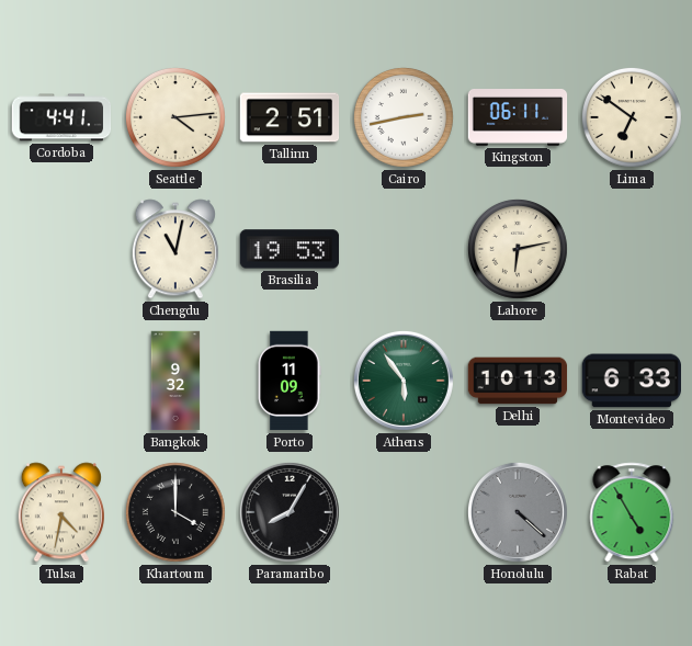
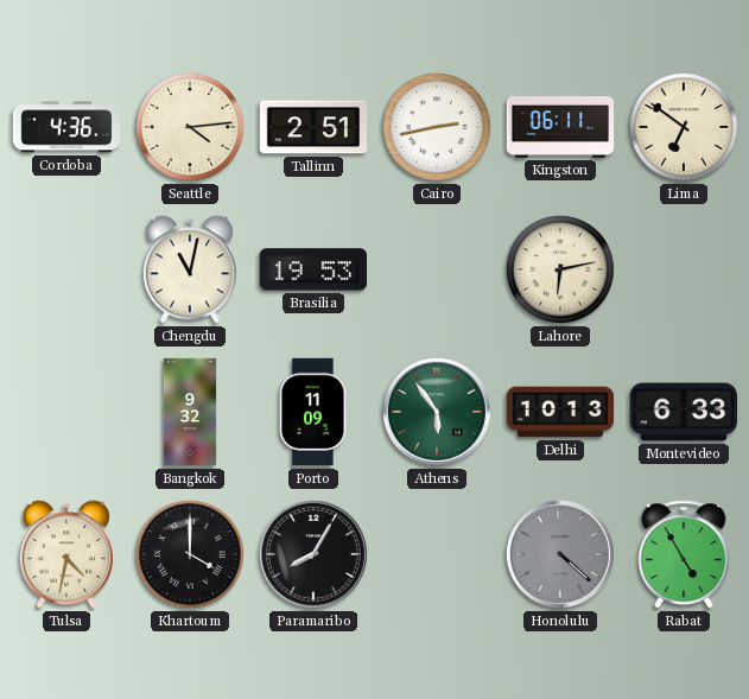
Cordoba: 4:41 -> 4:36
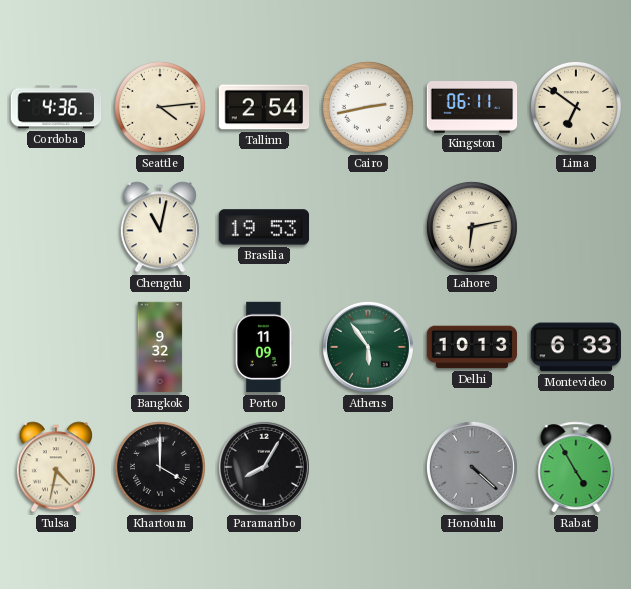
Tallinn: 2:51 -> 2:54
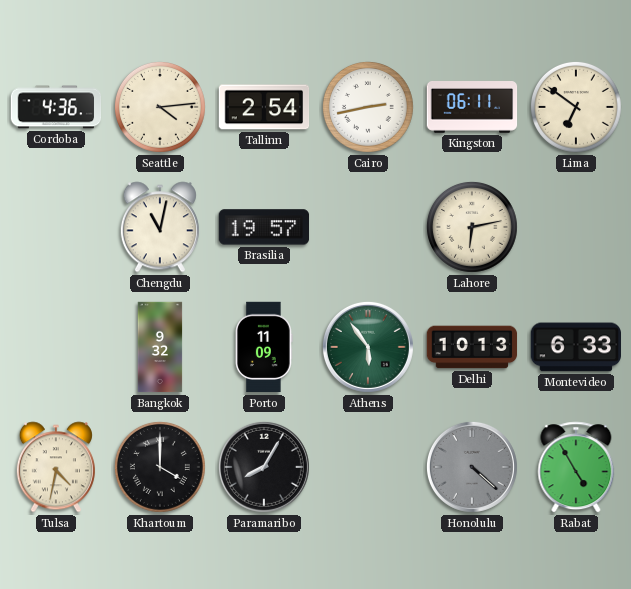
Brasilia: 19:53 -> 19:57
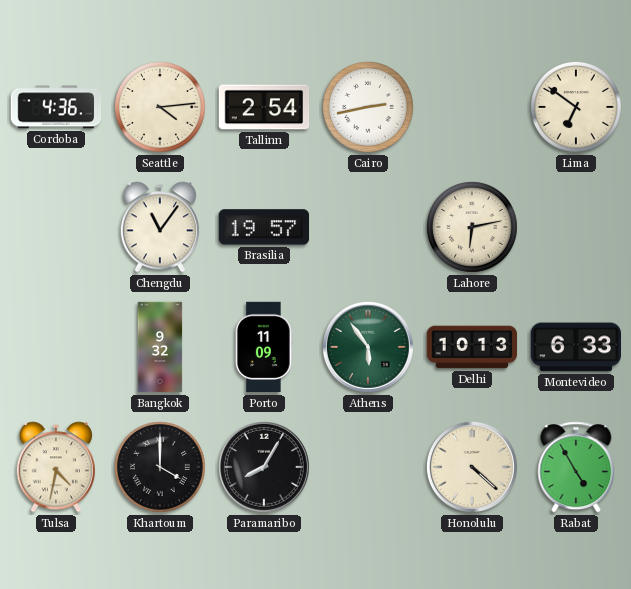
Kingston: 06:11 -> none
Chengdu: 11:02 -> 11:06
Honolulu dial: grey -> cream
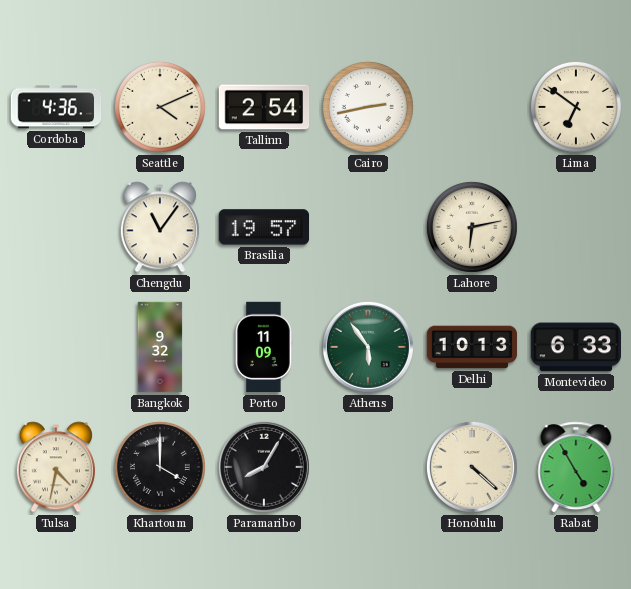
Seattle: 4:14 -> 4:11
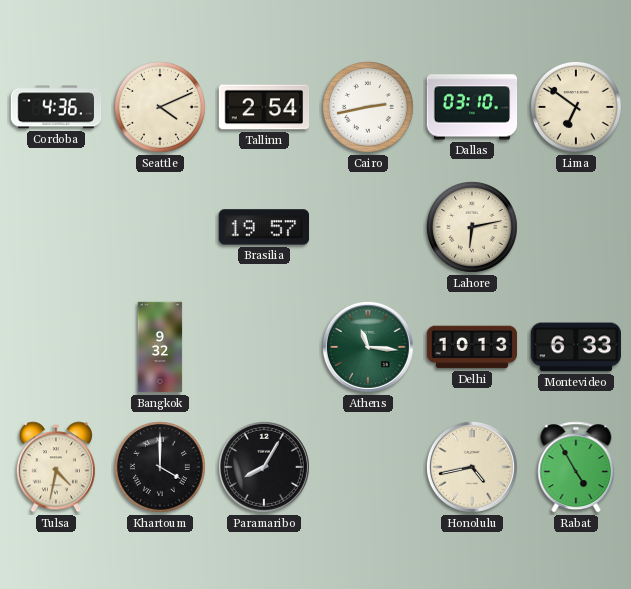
Dallas: none -> 03:10
Chengdu: 11:06 -> none
Porto: 11:09 -> none
Athens: 5:54 -> 11:16
Honolulu: 4:22 -> 4:43
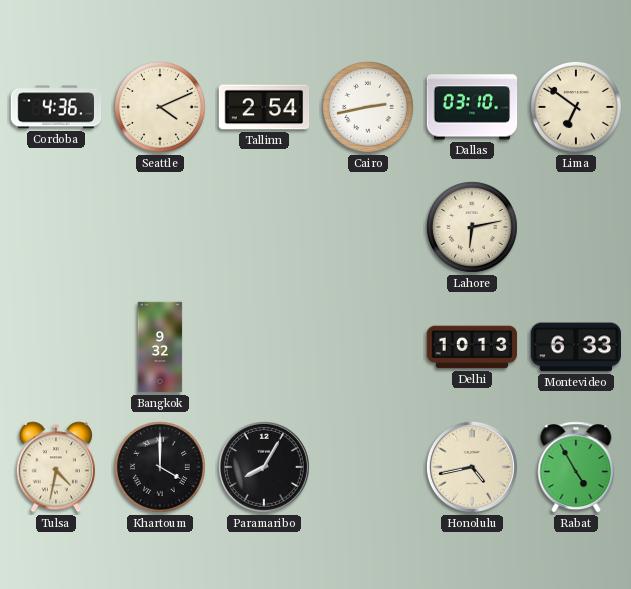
Brasilia: 19:57 -> none
Athens: 11:16 -> none
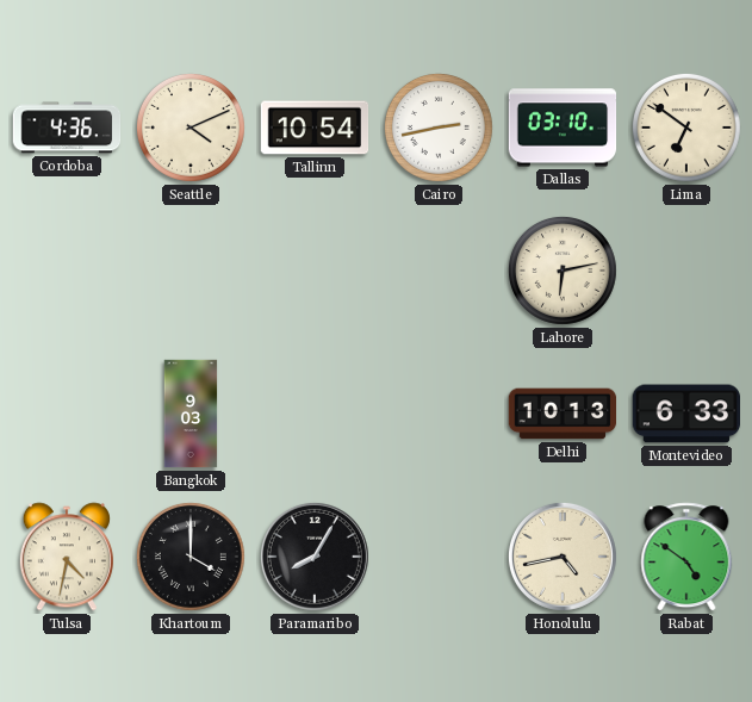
Tallinn: 2:54 -> 10:54
Bangkok: 9:32 -> 9:03
Rabat: 4:55 -> 4:51
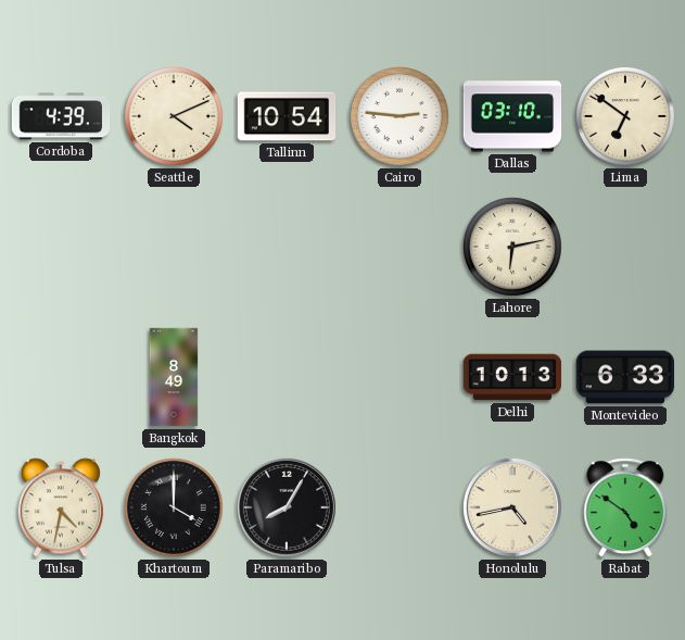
Cordoba: 4:36 -> 4:39
Cairo: 2:43 -> 2:46
Bangkok: 9:03 -> 8:49
